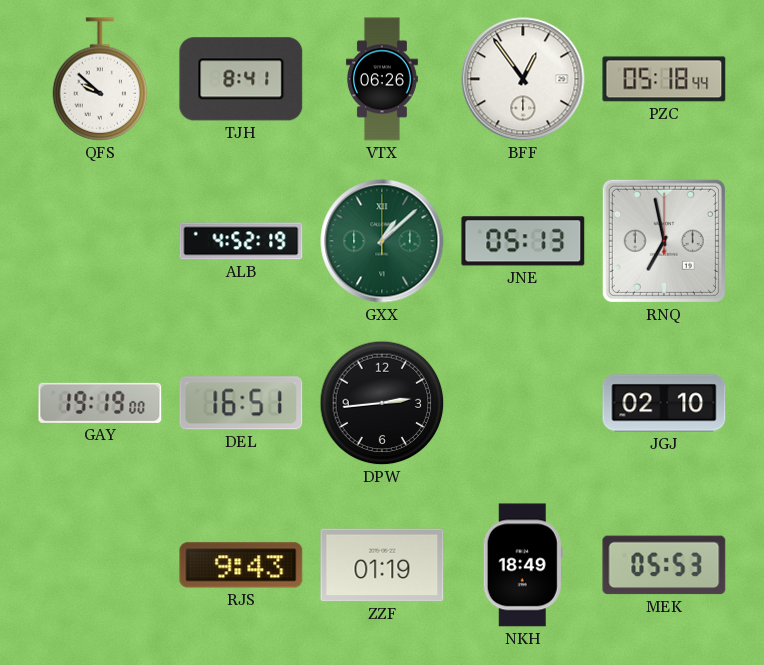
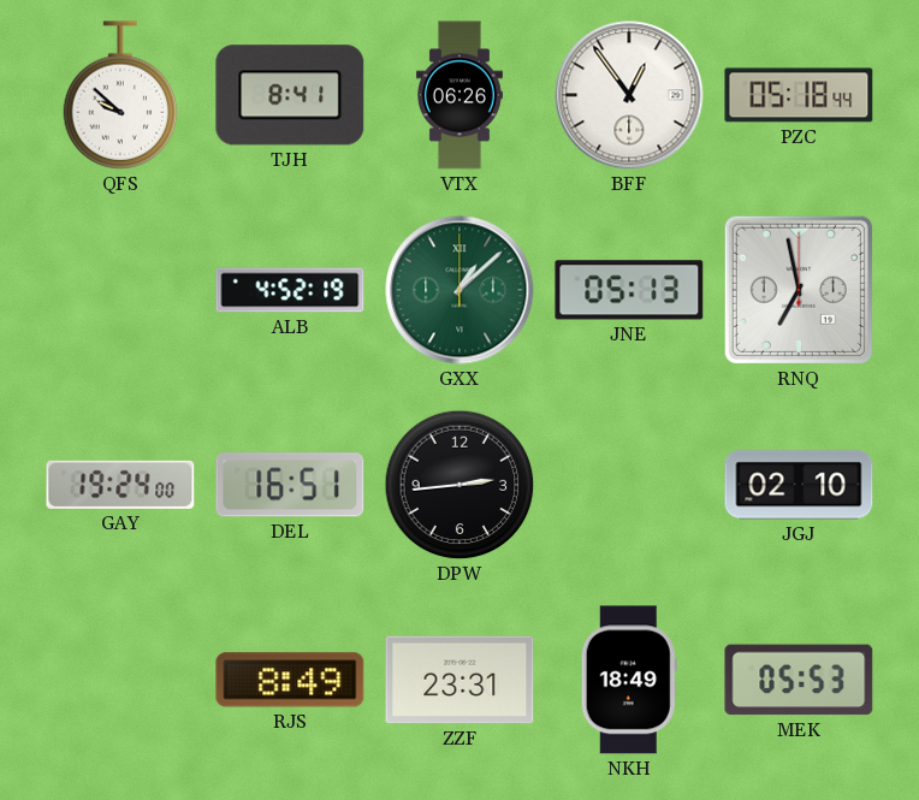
GAY: 19:19 -> 19:24
RJS: 9:43 -> 8:49
ZZF: 01:19 -> 23:31
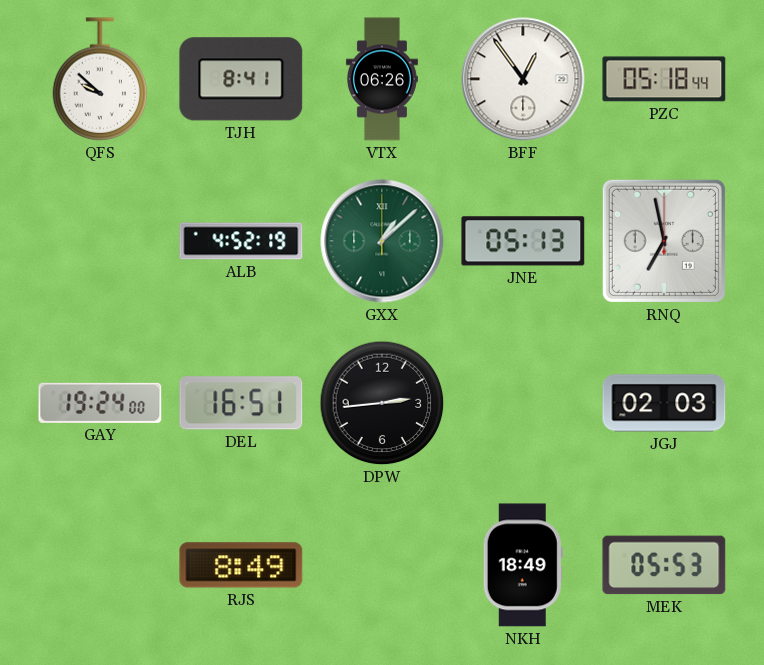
JGJ: 02:10 -> 02:03
ZZF: 23:31 -> none
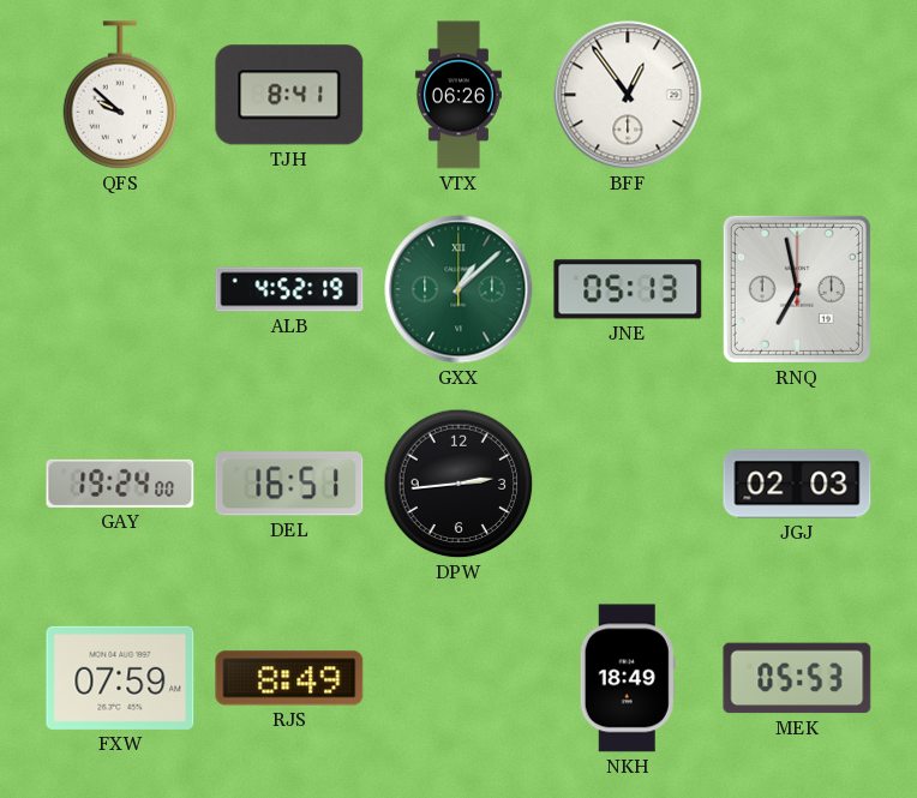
PZC: 05:18 -> none
FXW: none -> 07:59
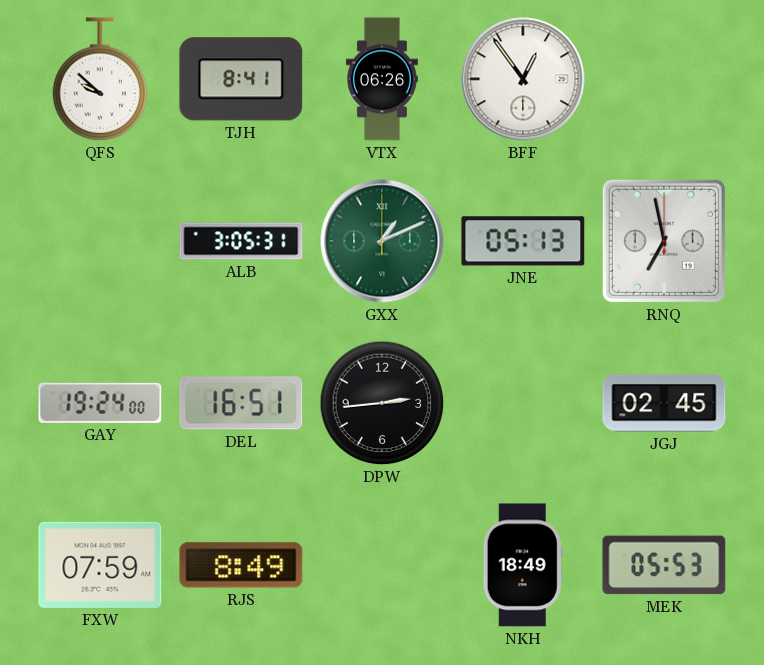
ALB: 4:52 -> 3:05
GXX: 1:08 -> 1:11
JGJ: 02:03 -> 02:45
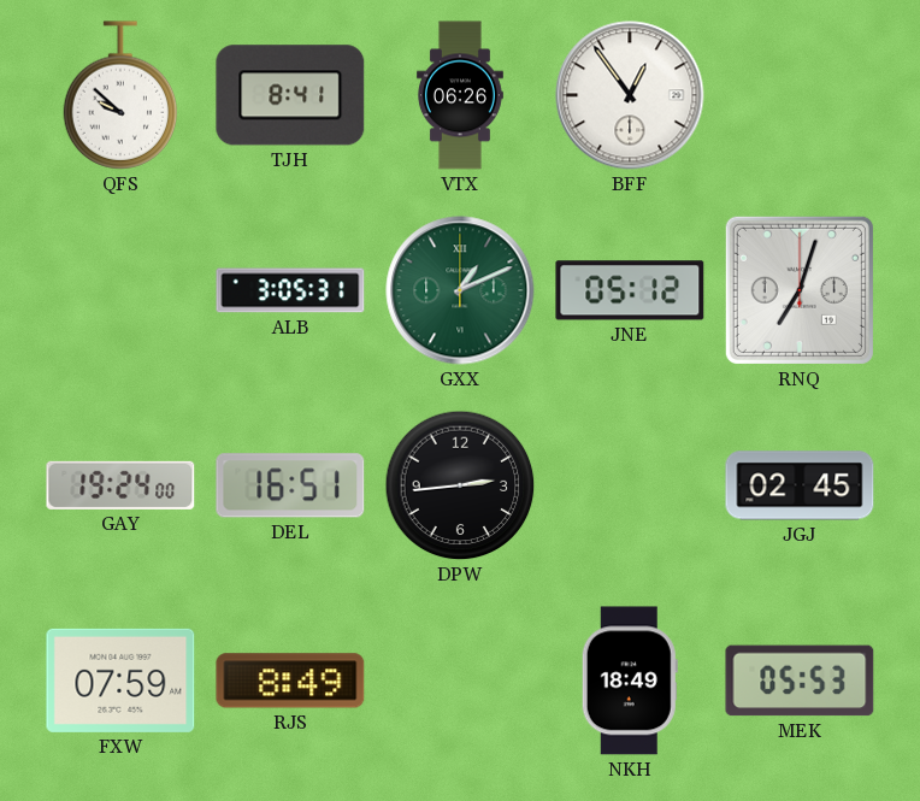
JNE: 05:13 -> 05:12
RNQ: 6:58 -> 7:03
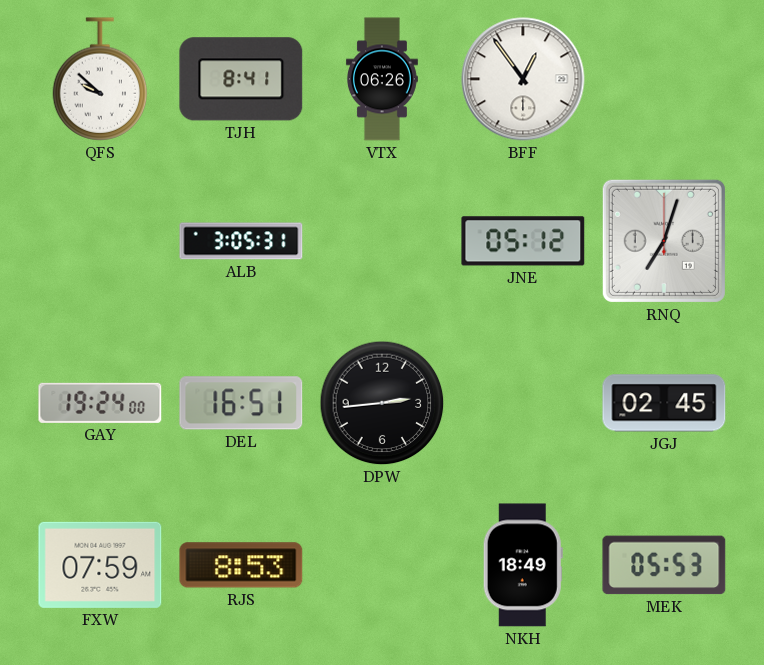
GXX: 1:11 -> none
RJS: 8:49 -> 8:53
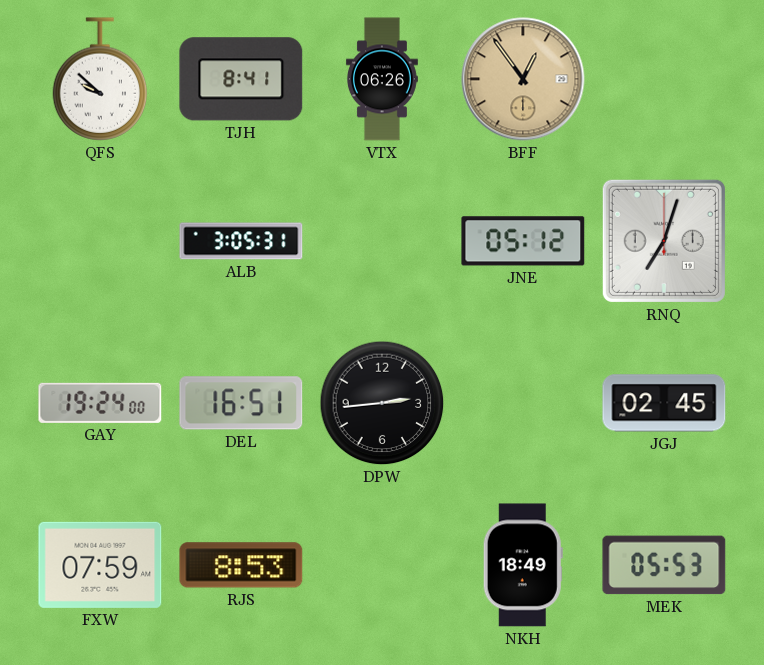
BFF dial: white -> champagne
